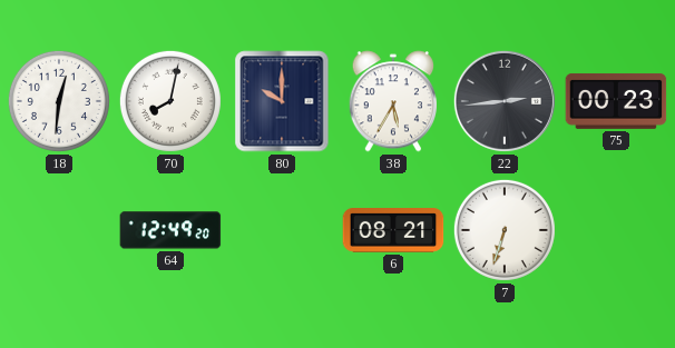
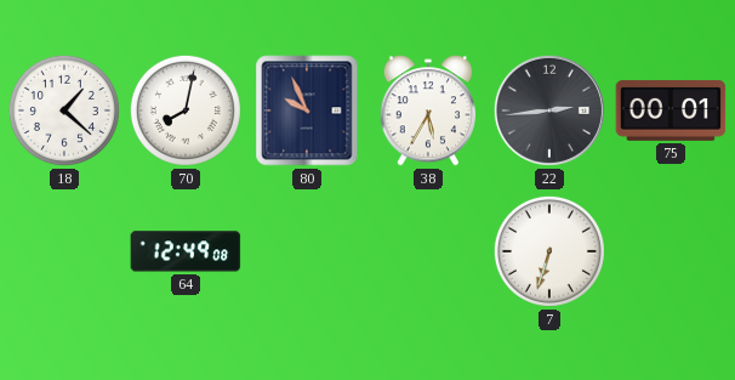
18: 12:31 -> 1:22
80: 10:00 -> 9:56
75: 00:23 -> 00:01
64: 12:49:20 -> 12:49:08
6: 08:21 -> none
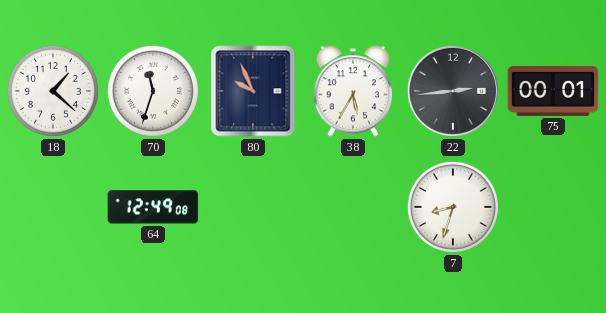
70: 8:02 -> 11:33
7: 6:33 -> 8:33
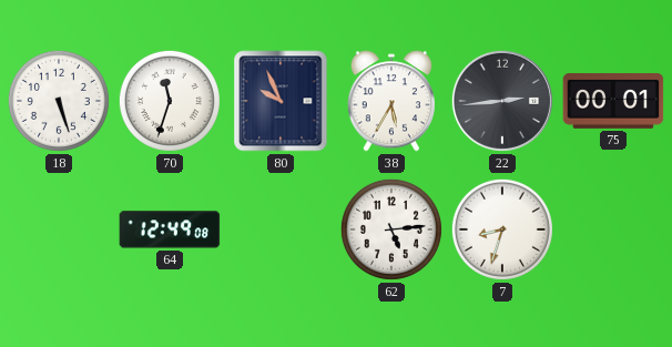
18: 1:22 -> 5:27
62: none -> 5:14
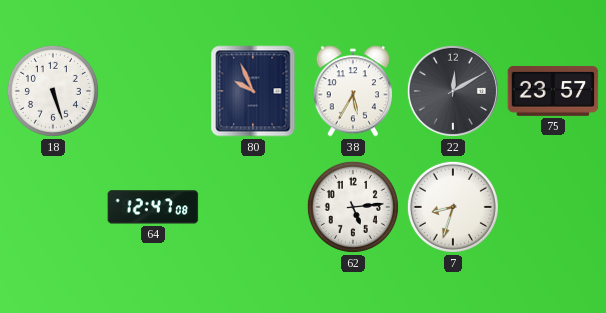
70: 11:33 -> none
22: 2:44 -> 12:10
75: 00:01 -> 23:57
64: 12:49 -> 12:47
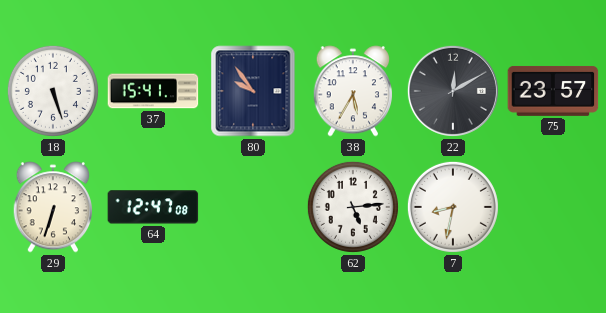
37: none -> 15:41
80: 9:56 -> 9:54
29: none -> 6:33
7: 8:33 -> 8:32
